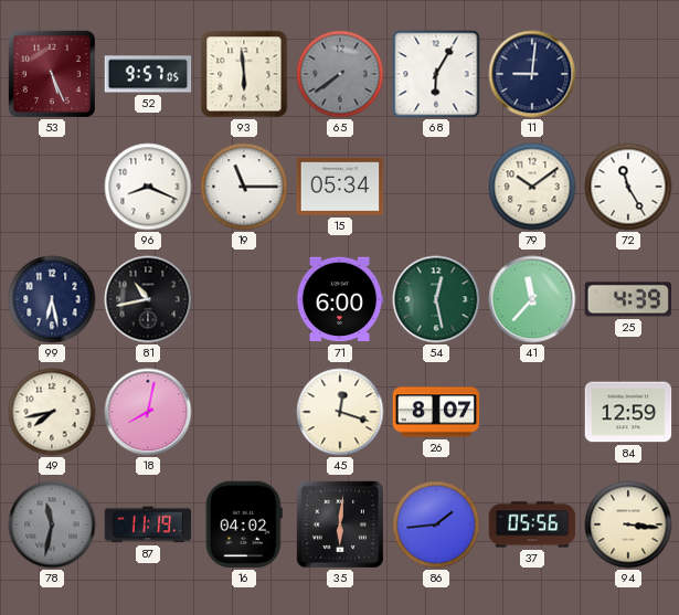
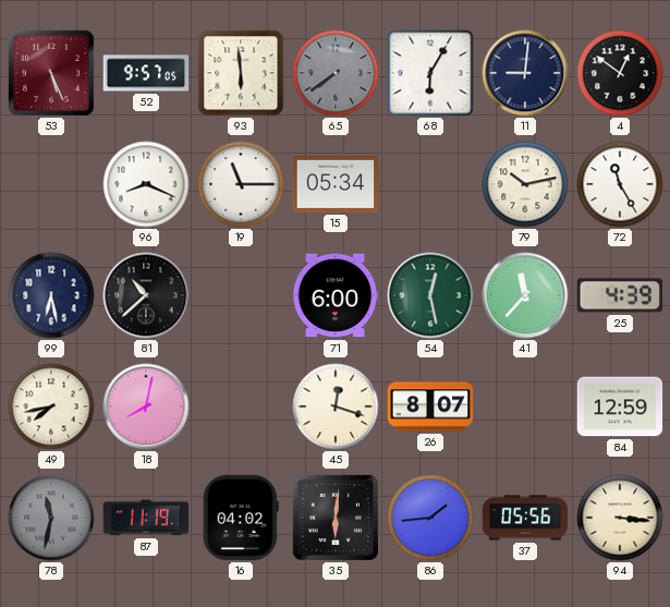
4: none -> 12:51
79: 10:09 -> 10:13
81: 10:43 -> 10:38
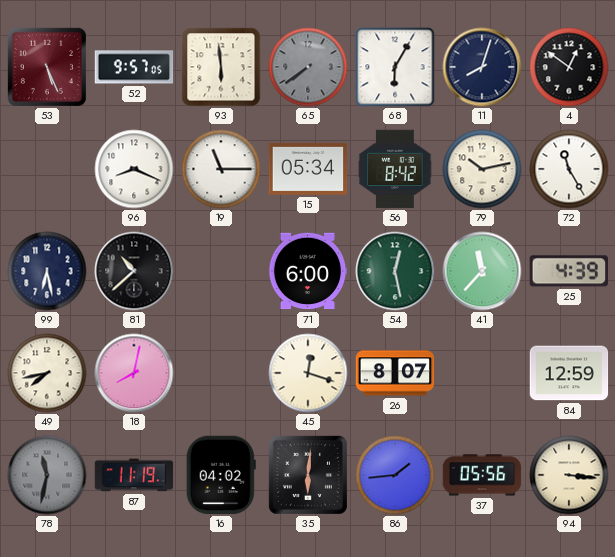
11: 9:01 -> 8:03
56: none -> 8:42
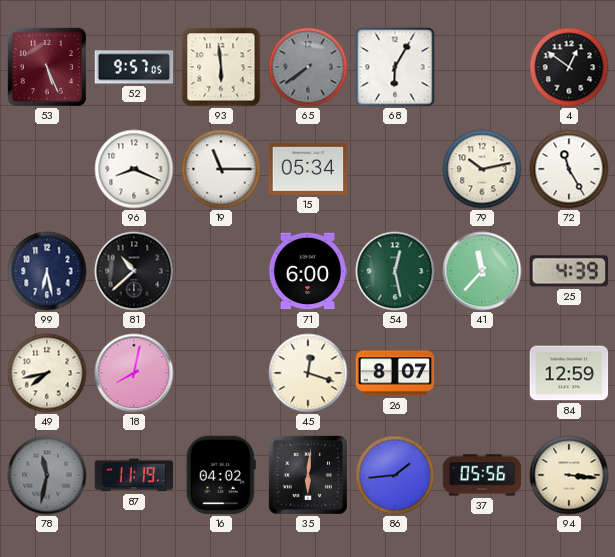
11: 8:03 -> none
56: 8:42 -> none
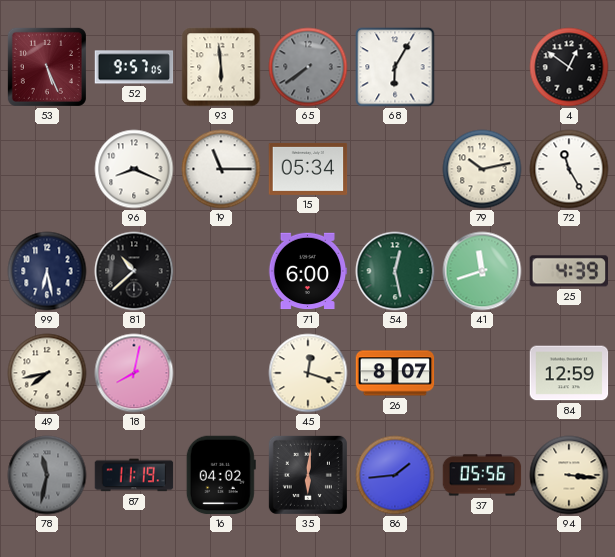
41: 11:37 -> 11:42
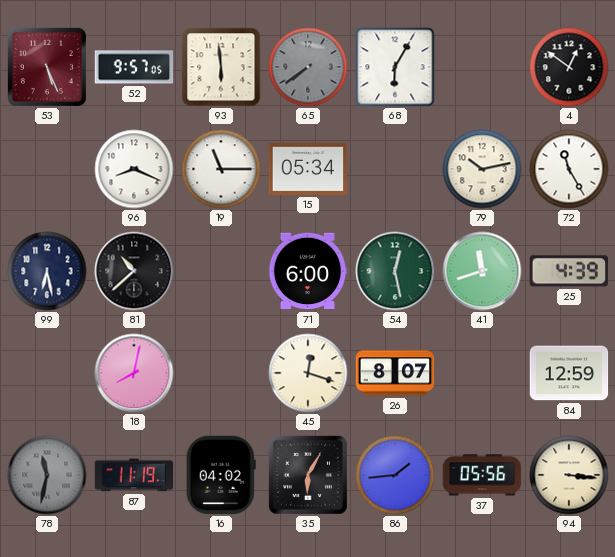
49: 7:43 -> none
35: 6:01 -> 6:05
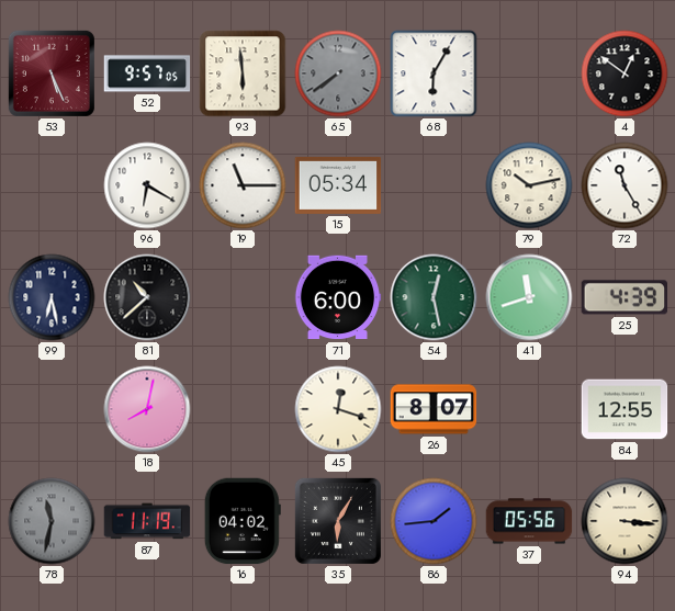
96: 8:19 -> 6:20
84: 12:59 -> 12:55
